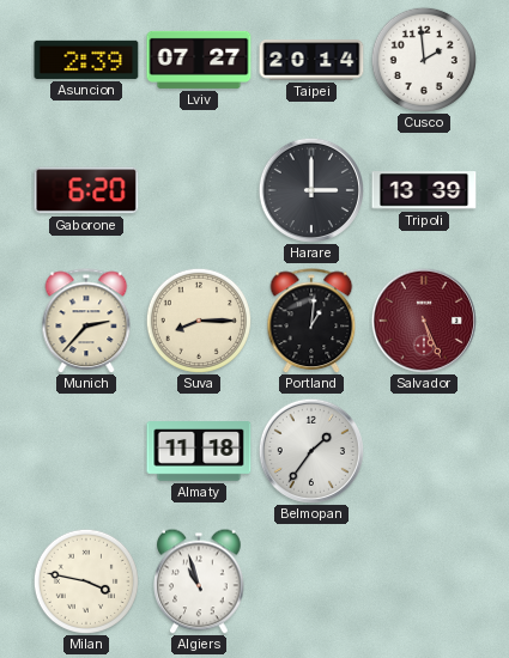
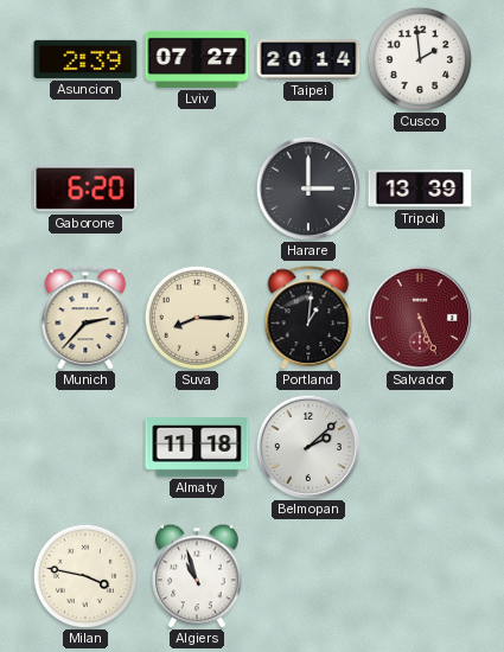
Belmopan: 1:36 -> 2:08
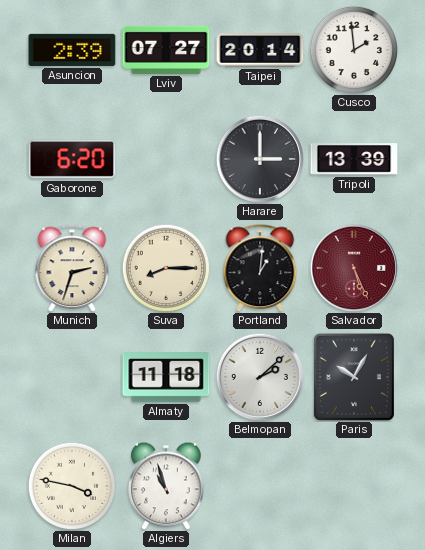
Munich: 2:37 -> 2:33
Paris: none -> 10:05
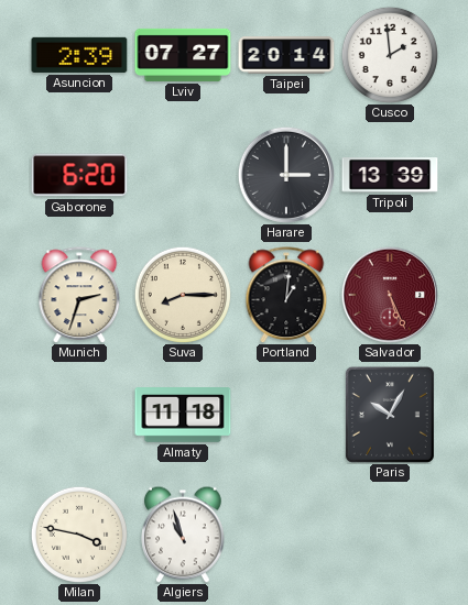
Belmopan: 2:08 -> none
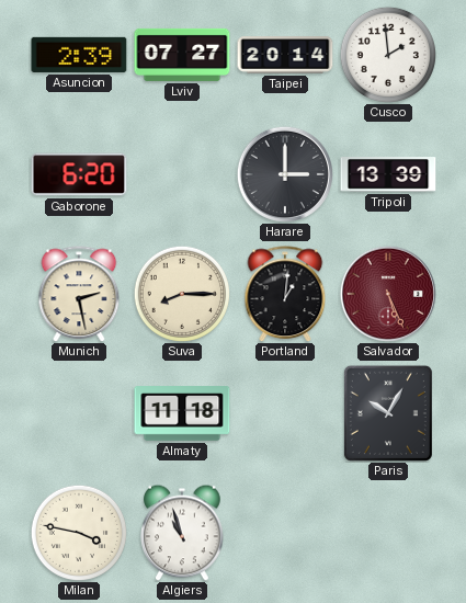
Munich: 2:33 -> 2:28
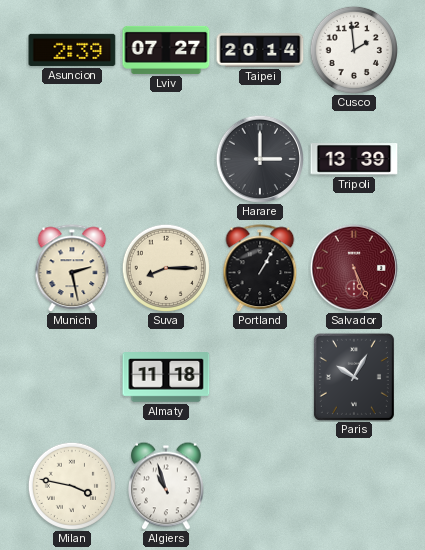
Gaborone: 6:20 -> none
Portland: 1:01 -> 1:05
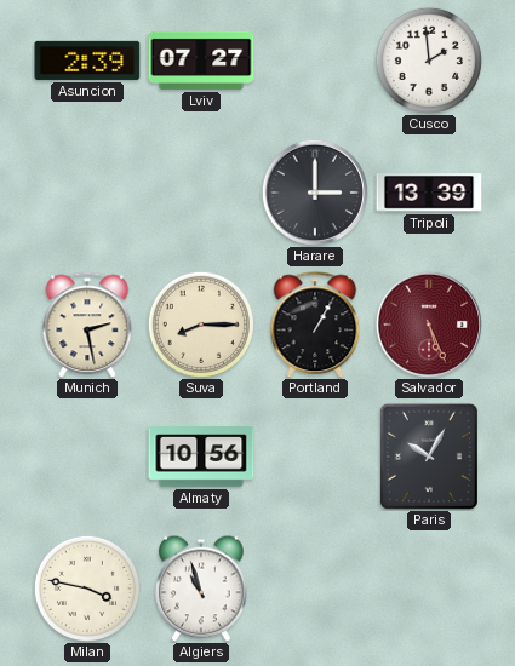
Taipei: 20:14 -> none
Almaty: 11:18 -> 10:56
